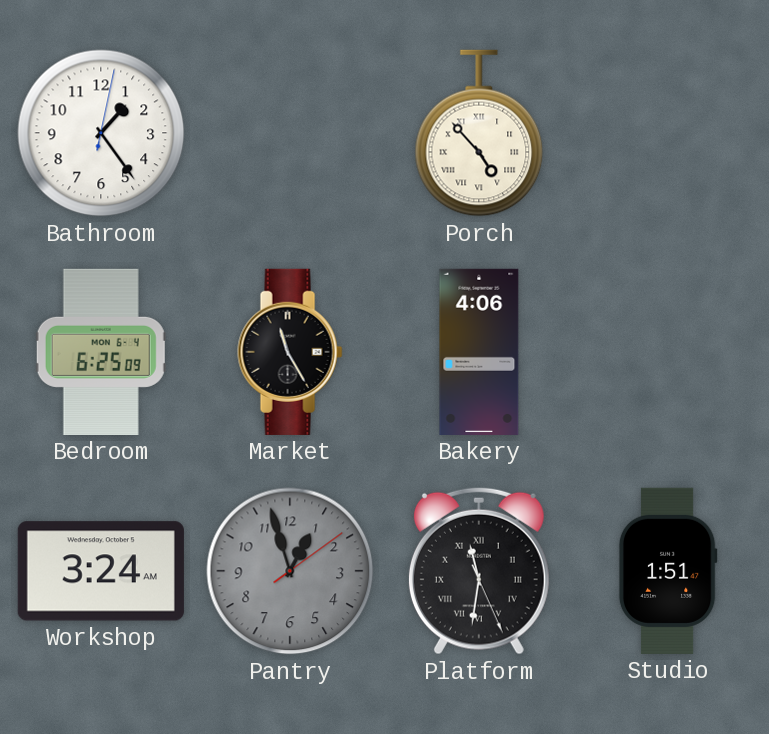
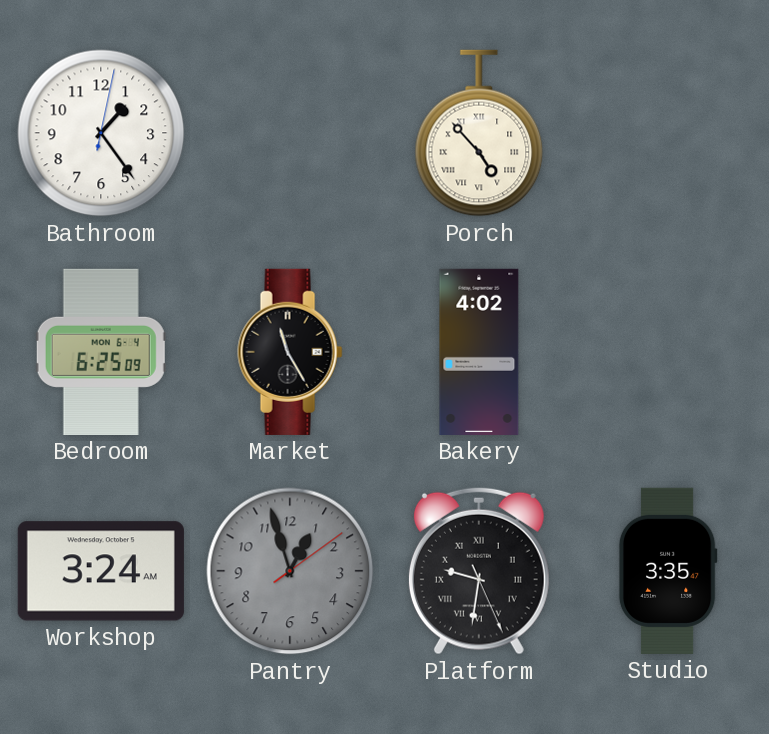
Bakery: 4:06 -> 4:02
Platform: 11:31 -> 9:31
Studio: 1:51 -> 3:35
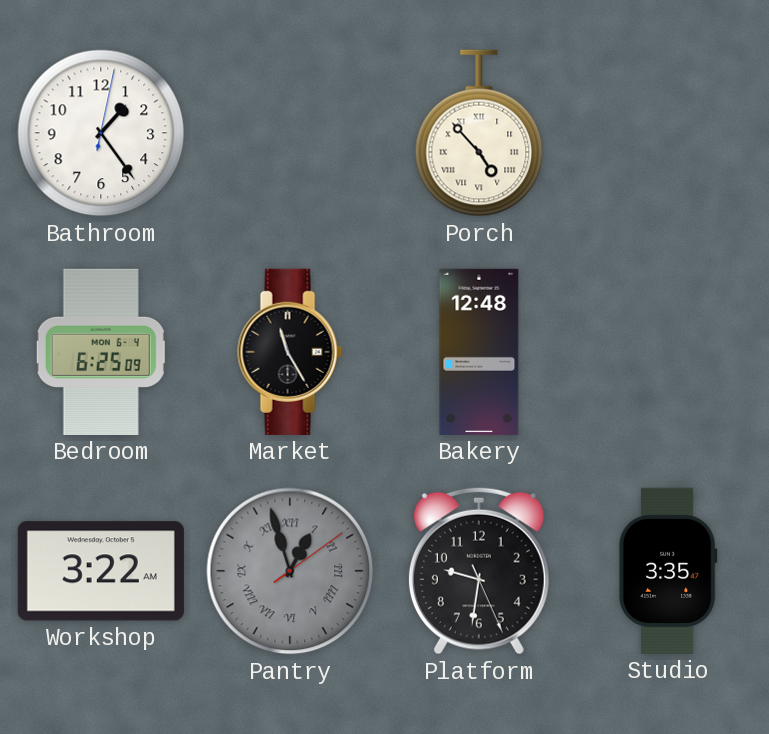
Bakery: 4:02 -> 12:48
Workshop: 3:24 -> 3:22
Pantry numerals: Arabic -> Roman
Platform numerals: Roman -> Arabic
